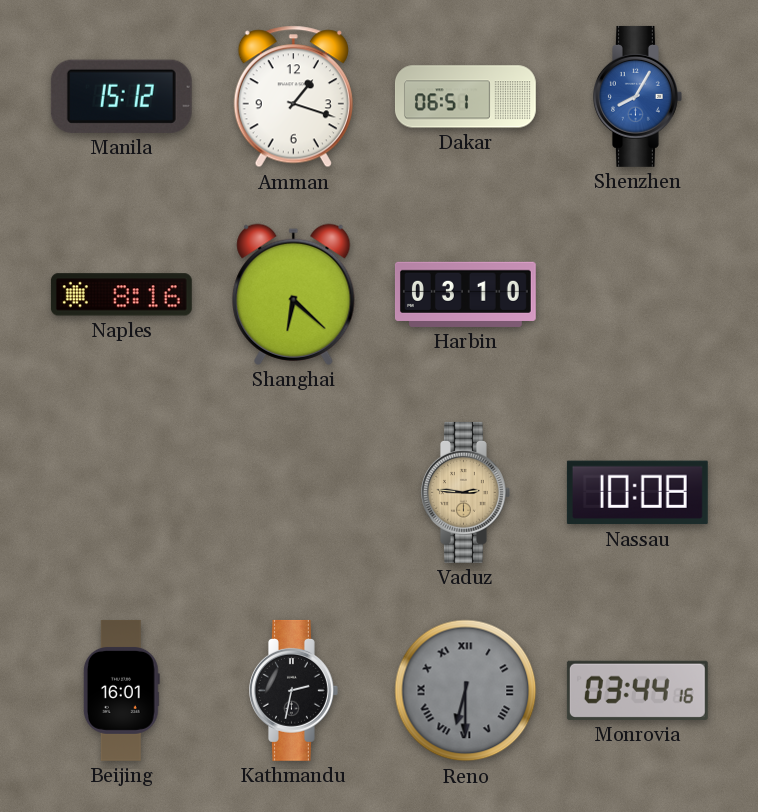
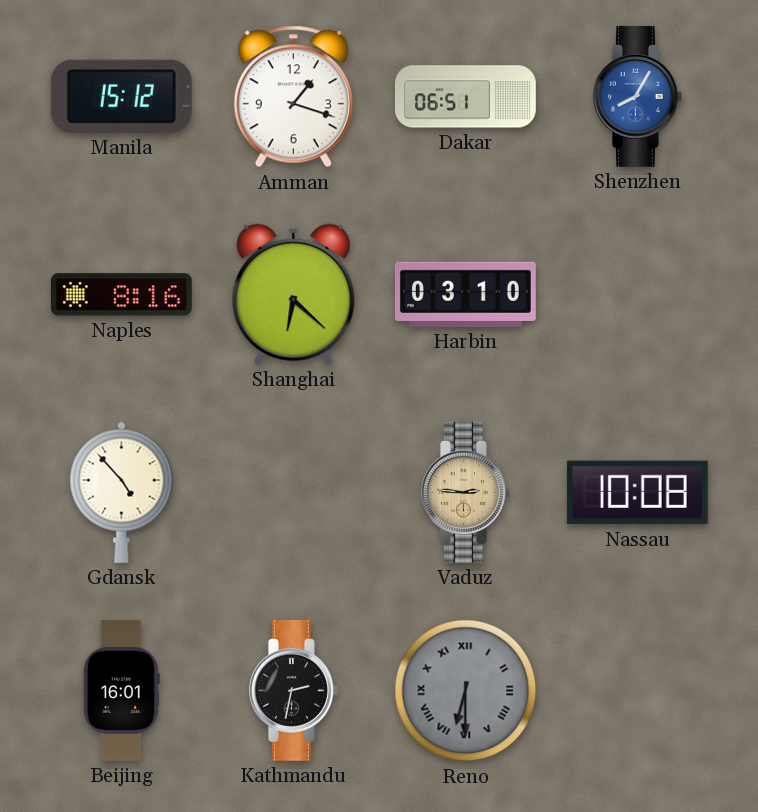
Gdansk: none -> 4:53
Monrovia: 03:44 -> none
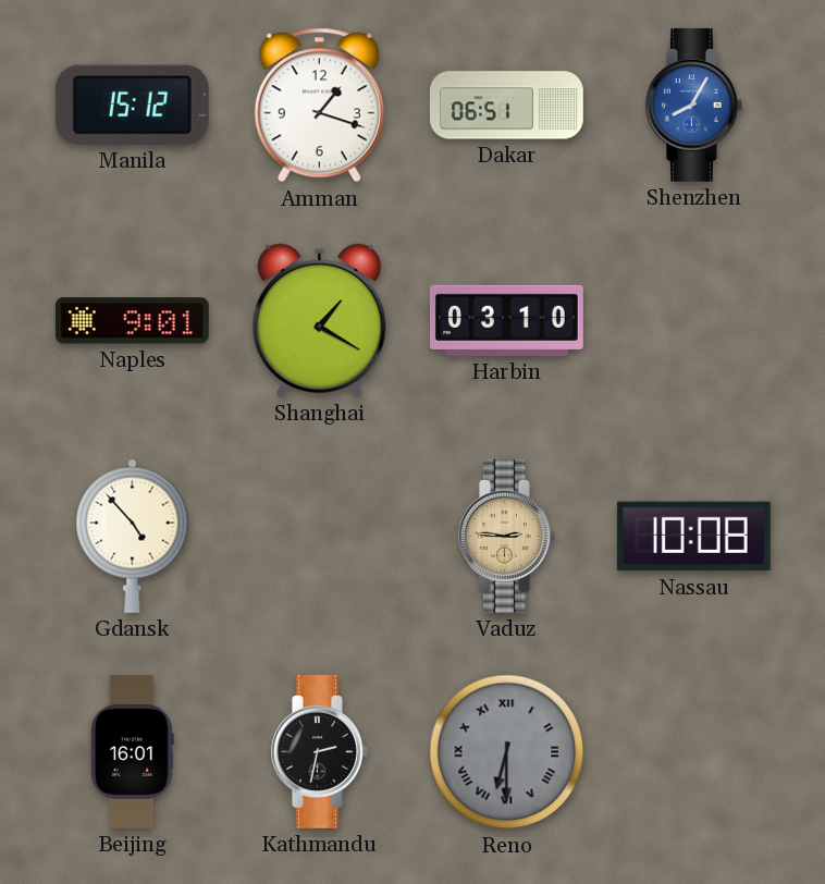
Naples: 8:16 -> 9:01
Shanghai: 6:22 -> 1:20
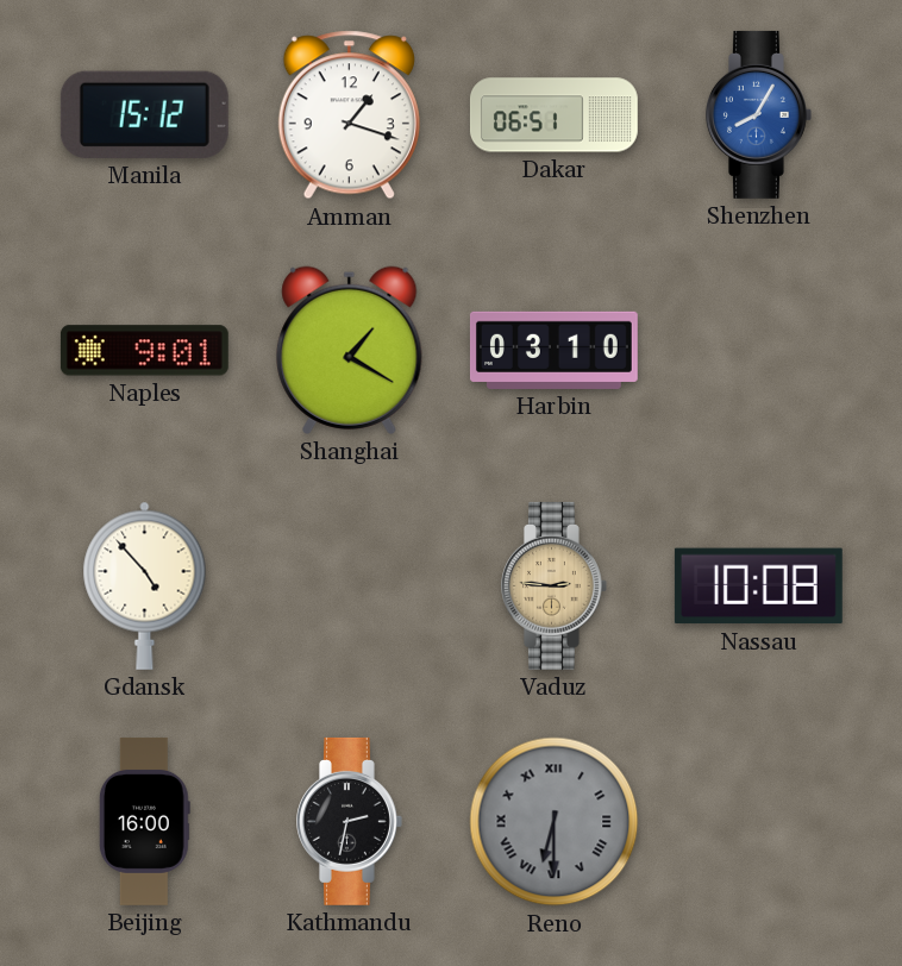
Beijing: 16:01 -> 16:00
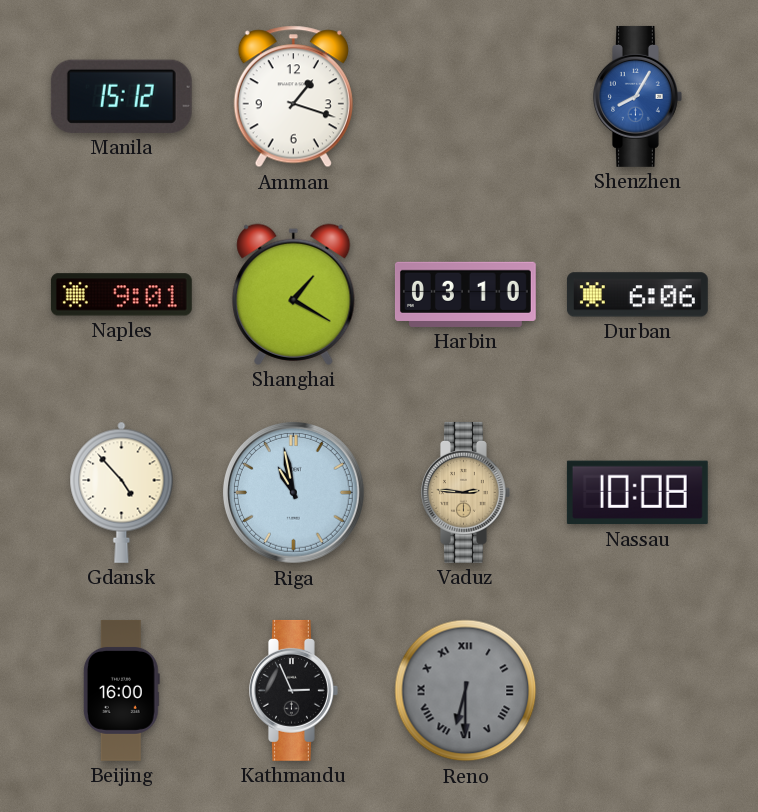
Dakar: 06:51 -> none
Durban: none -> 6:06
Riga: none -> 10:58
Kathmandu: 2:32 -> 2:56
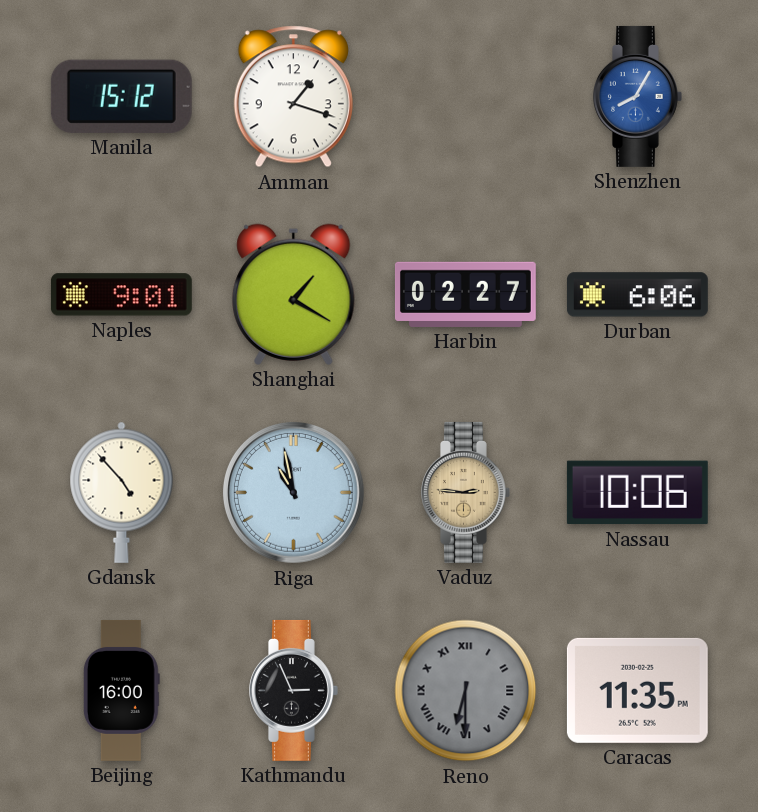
Harbin: 03:10 -> 02:27
Nassau: 10:08 -> 10:06
Caracas: none -> 11:35
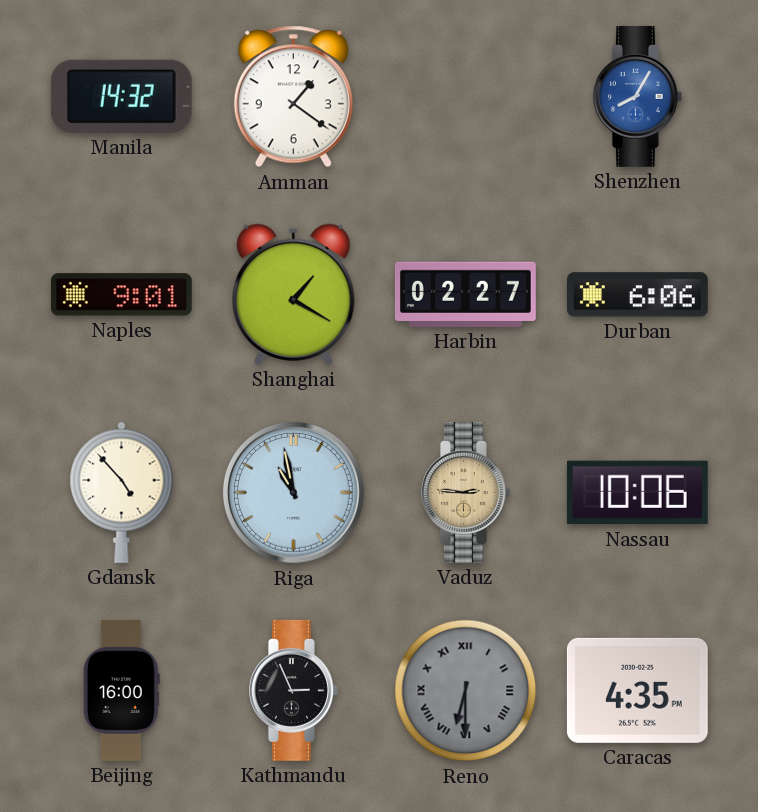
Manila: 15:12 -> 14:32
Amman: 1:18 -> 1:21
Caracas: 11:35 -> 4:35
